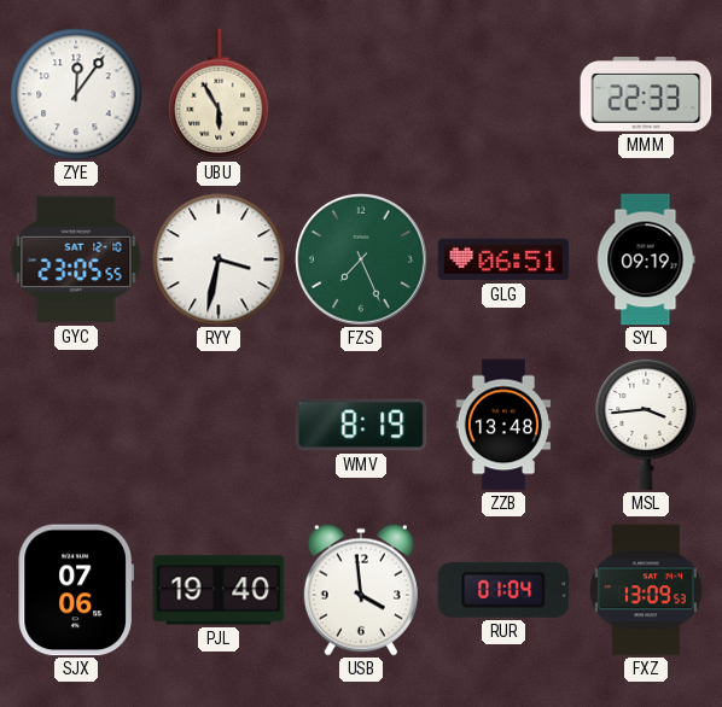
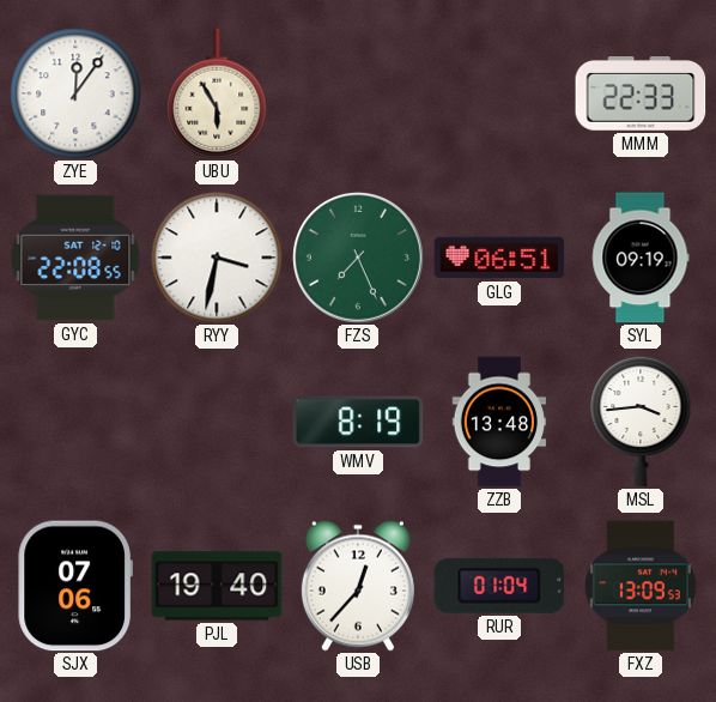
GYC: 23:05 -> 22:08
USB: 3:59 -> 12:37
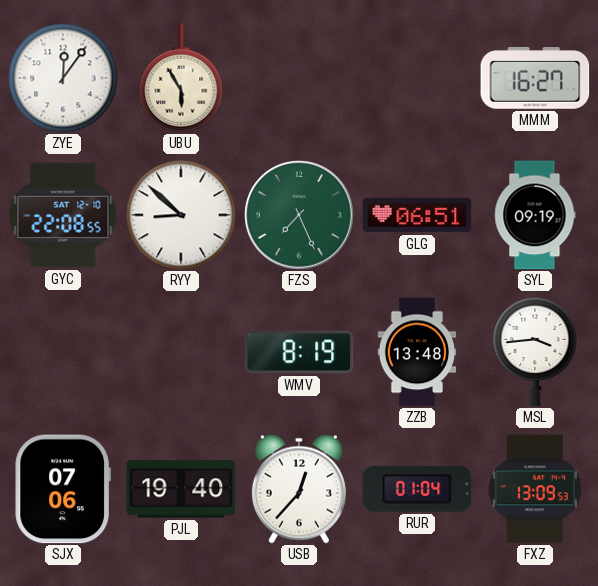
MMM: 22:33 -> 16:27
RYY: 3:32 -> 8:52
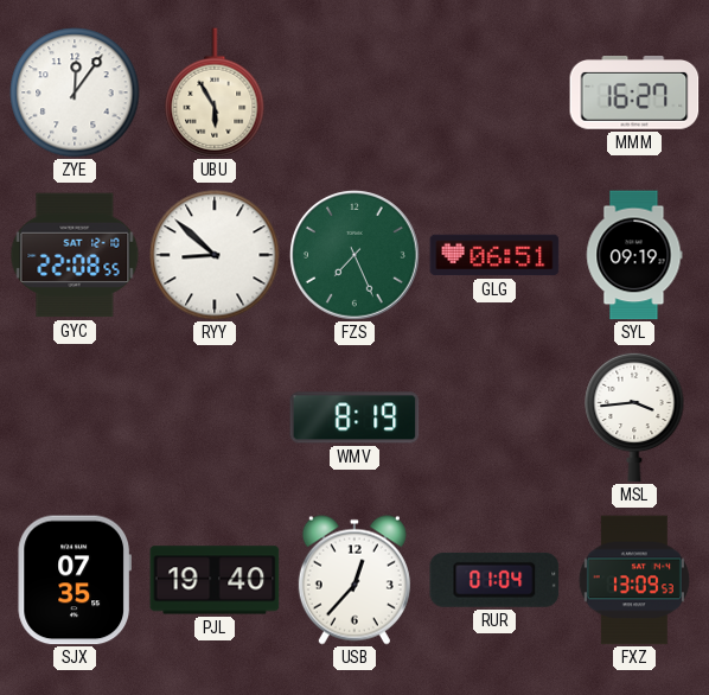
ZZB: 13:48 -> none
SJX: 07:06 -> 07:35
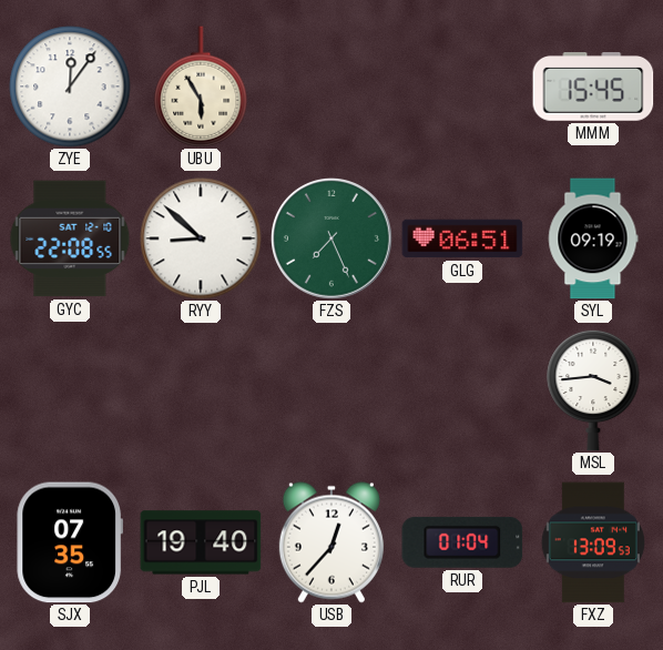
MMM: 16:27 -> 15:45
WMV: 8:19 -> none
